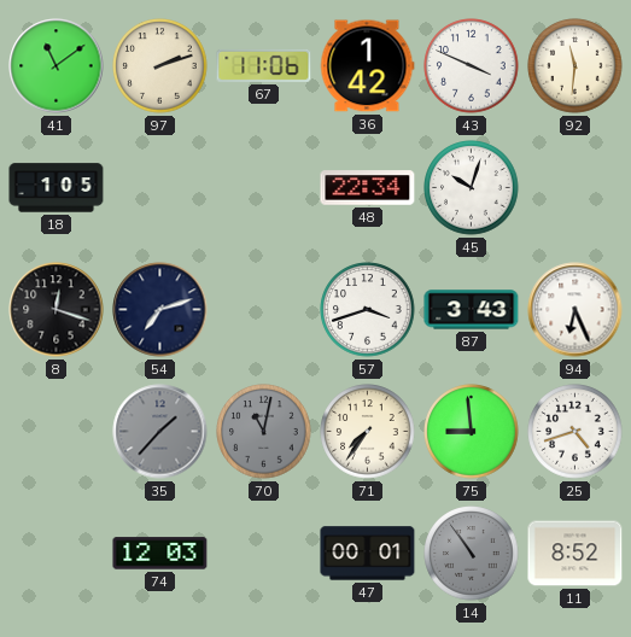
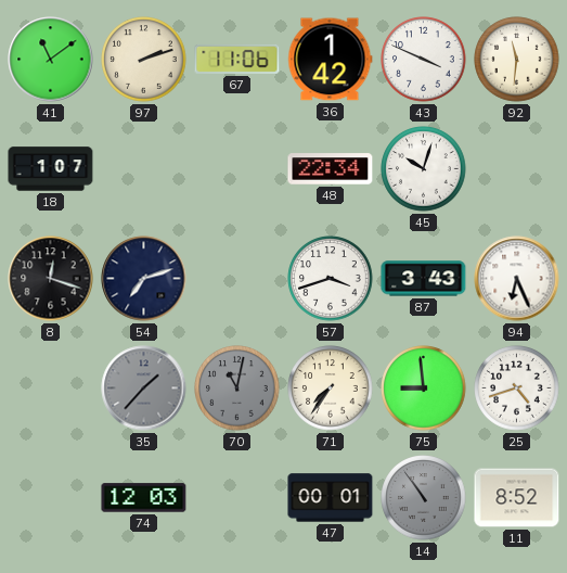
18: 1:05 -> 1:07
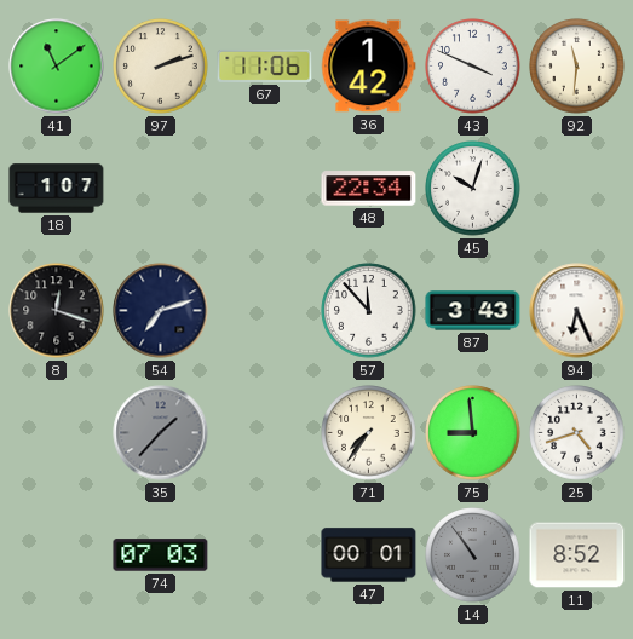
57: 3:42 -> 11:53
70: 11:02 -> none
74: 12:03 -> 07:03
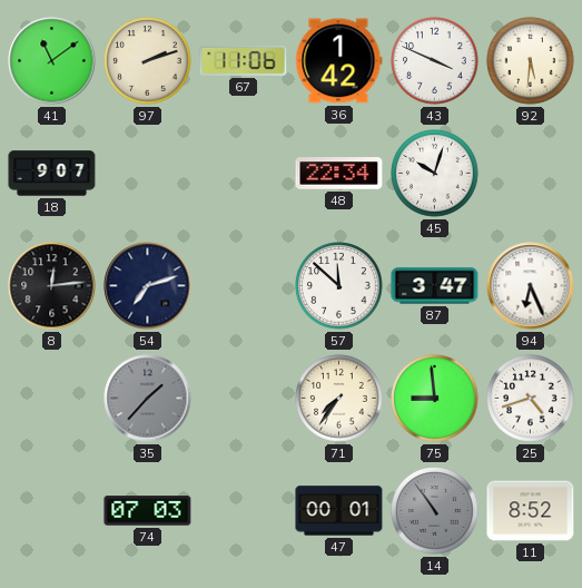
92: 11:31 -> 5:31
18: 1:07 -> 9:07
8: 12:18 -> 12:14
57: 11:53 -> 11:52
87: 3:43 -> 3:47
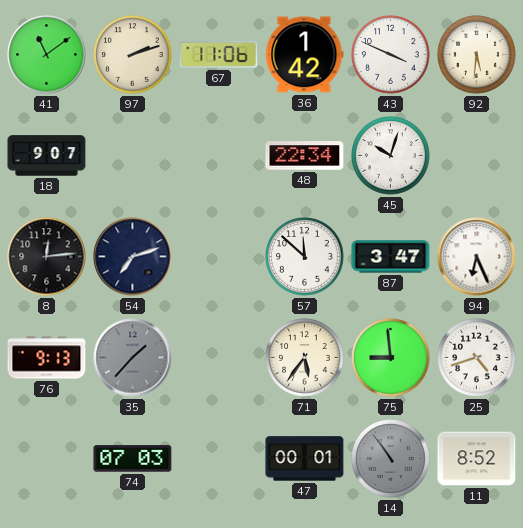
76: none -> 9:13
71: 7:36 -> 5:36
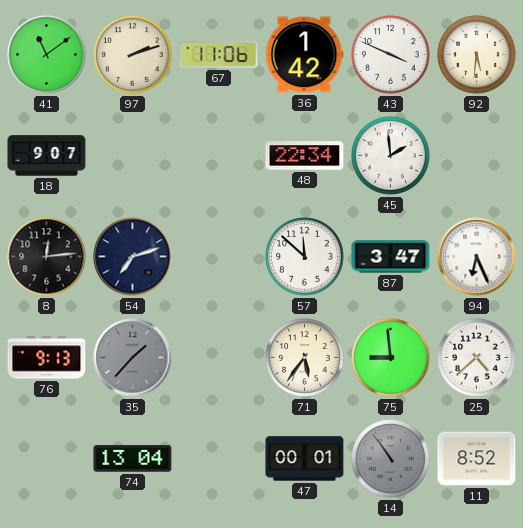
45: 10:03 -> 1:59
25: 4:42 -> 4:38
74: 07:03 -> 13:04
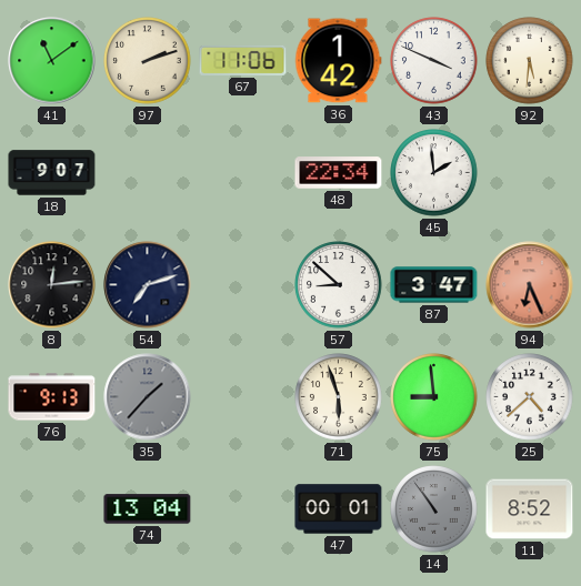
57: 11:52 -> 8:52
94 dial: white -> salmon
71: 5:36 -> 5:57
